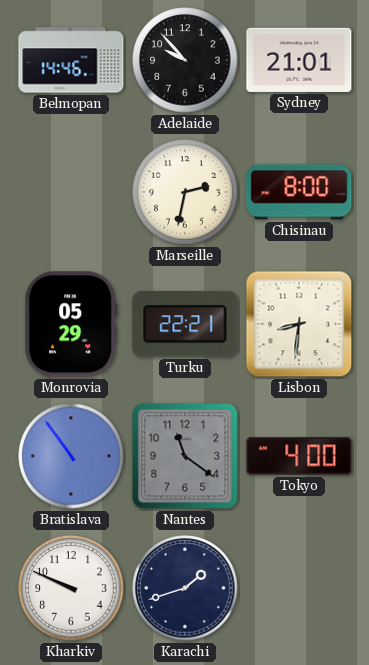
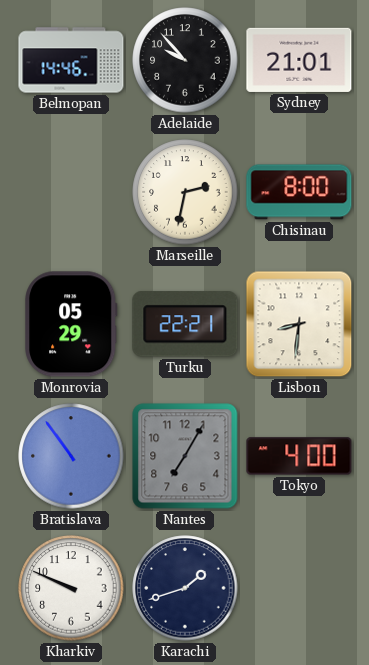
Nantes: 11:21 -> 7:05
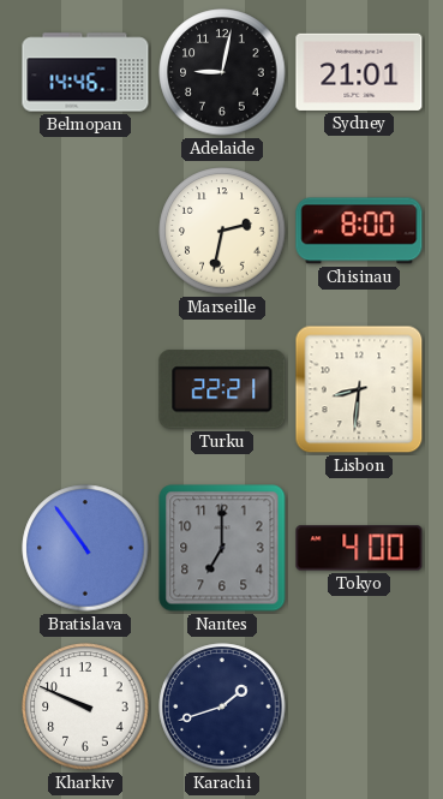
Adelaide: 9:53 -> 9:02
Monrovia: 05:29 -> none
Nantes: 7:05 -> 7:00
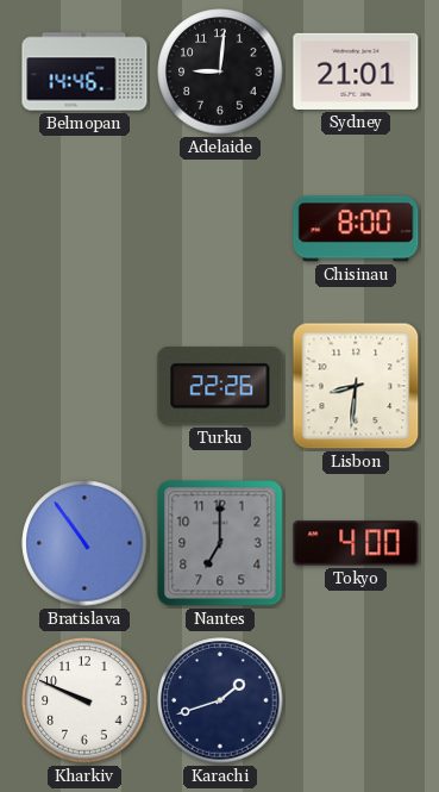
Adelaide: 9:02 -> 9:01
Marseille: 2:32 -> none
Turku: 22:21 -> 22:26
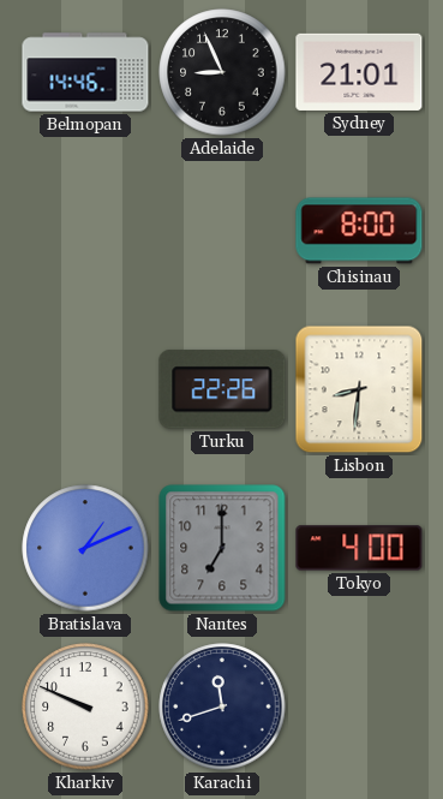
Adelaide: 9:01 -> 8:56
Bratislava: 10:54 -> 1:11
Karachi: 1:42 -> 11:42
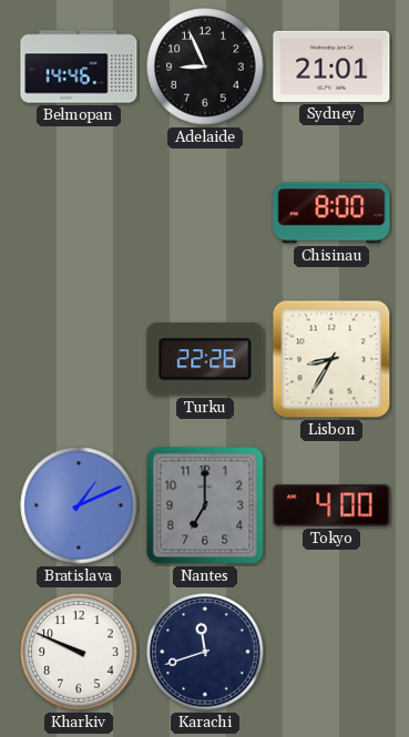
Lisbon: 8:31 -> 8:35
